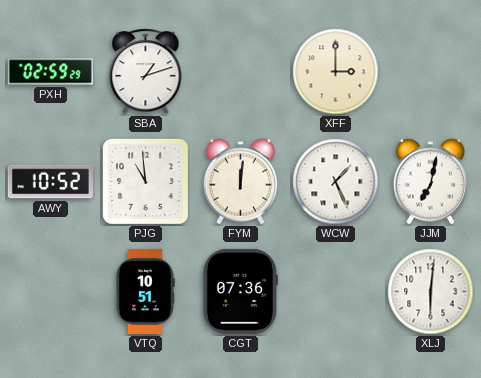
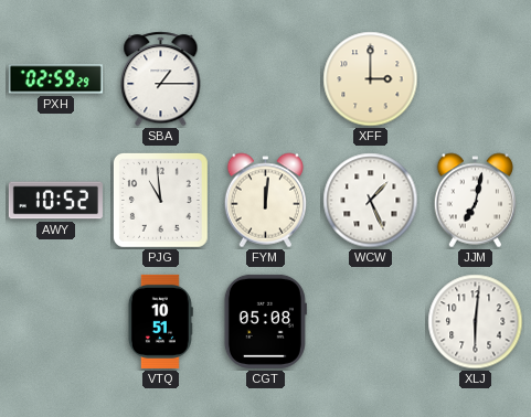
SBA: 1:12 -> 1:15
CGT: 07:36 -> 05:08
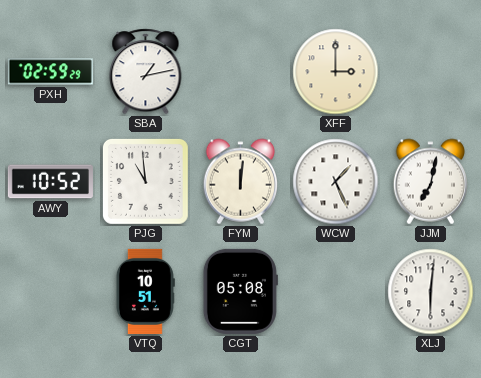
SBA: 1:15 -> 1:13
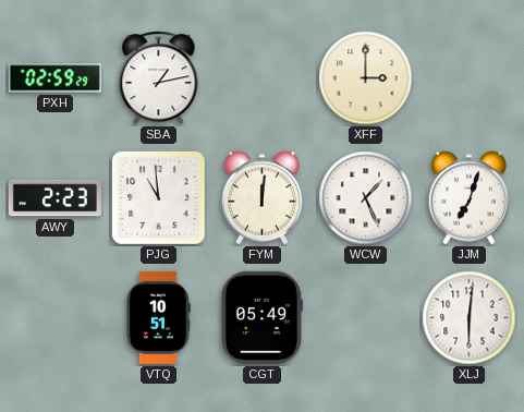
AWY: 10:52 -> 2:23
JJM: 7:02 -> 7:03
CGT: 05:08 -> 05:49
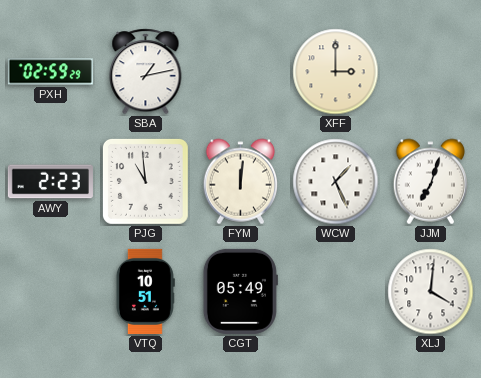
XLJ: 6:01 -> 4:01
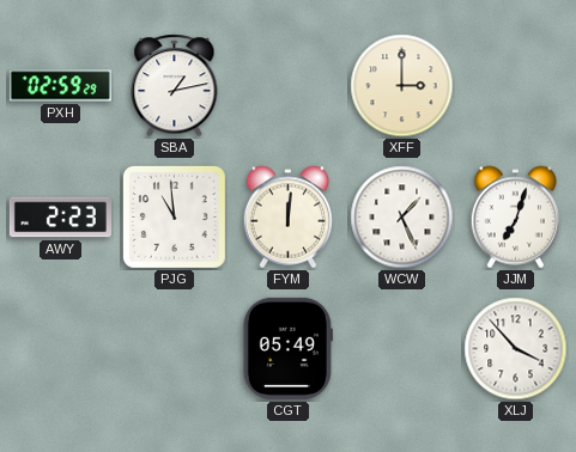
VTQ: 10:51 -> none
XLJ: 4:01 -> 3:53
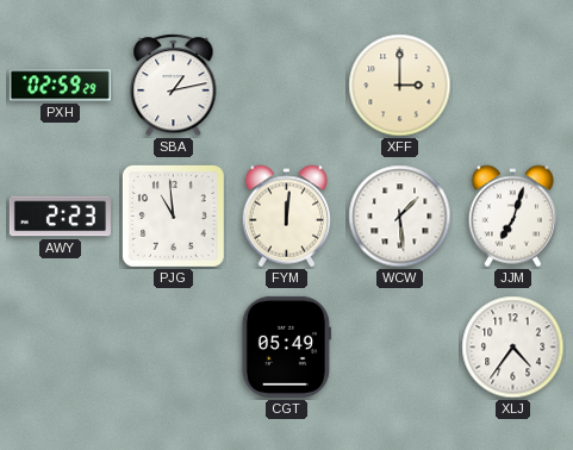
WCW: 1:26 -> 1:29
XLJ: 3:53 -> 4:36
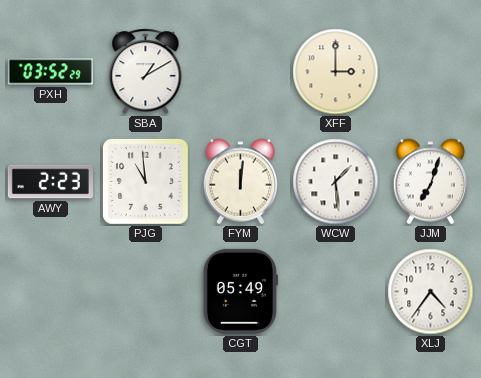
PXH: 02:59 -> 03:52
SBA: 1:13 -> 1:10
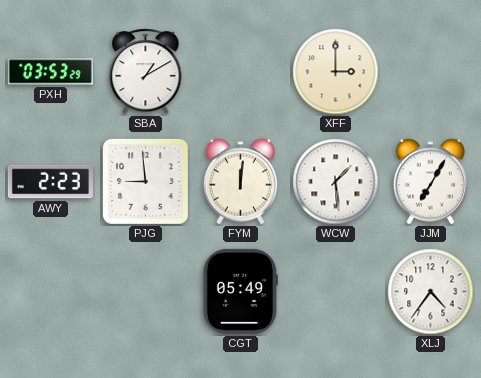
PXH: 03:52 -> 03:53
PJG: 10:59 -> 8:59
JJM: 7:03 -> 7:05
